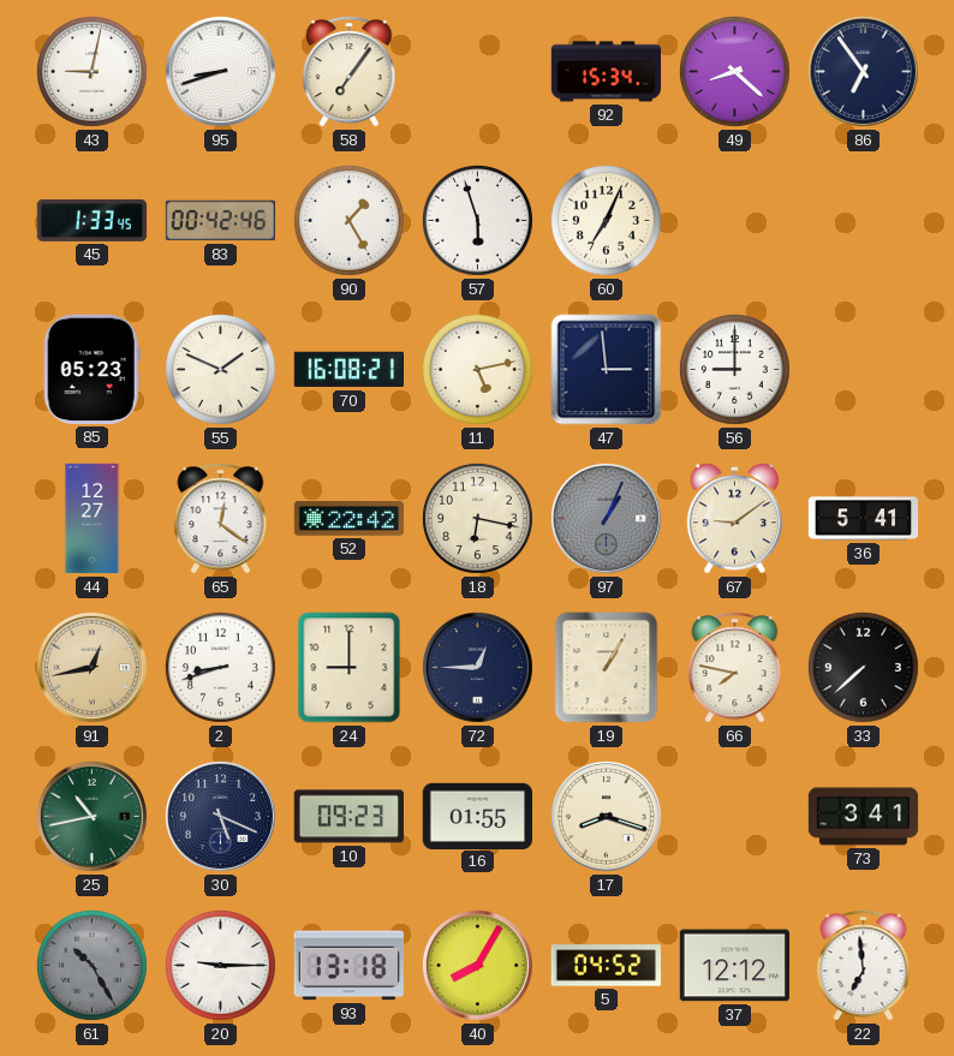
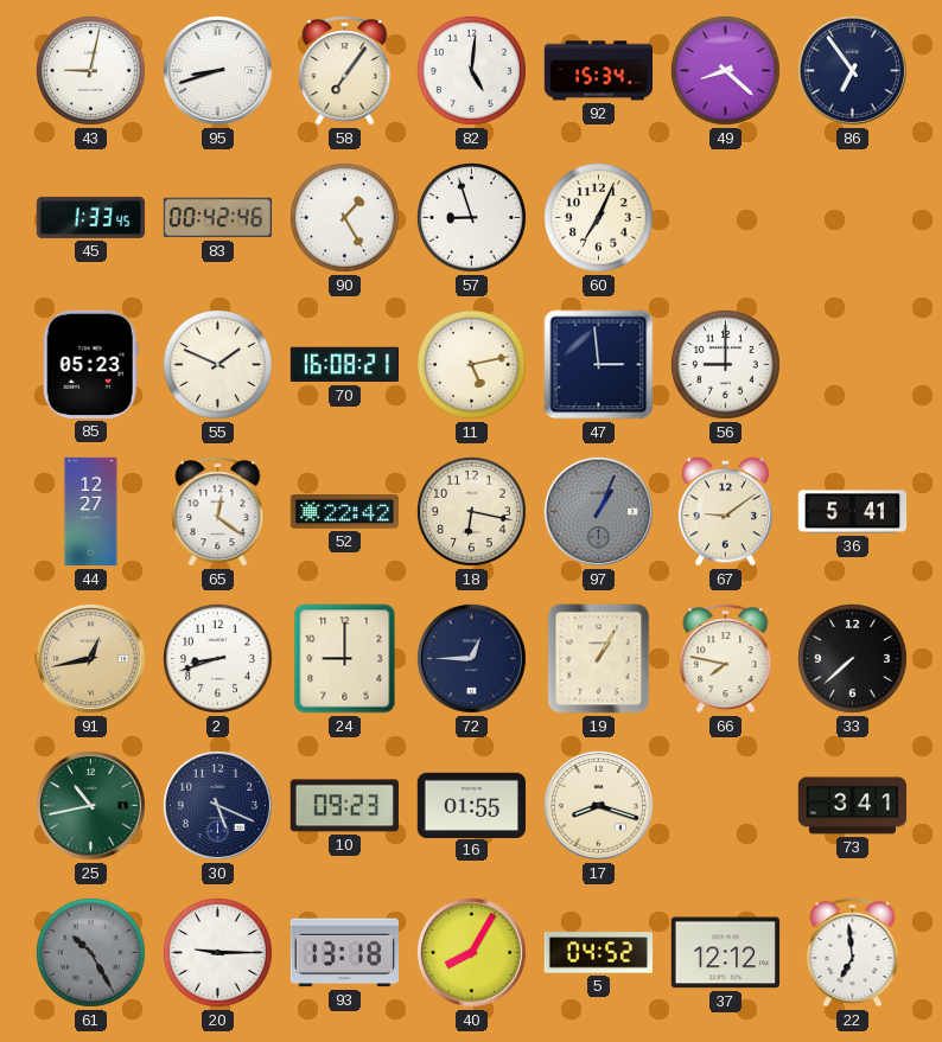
82: none -> 5:01
57: 5:57 -> 8:57
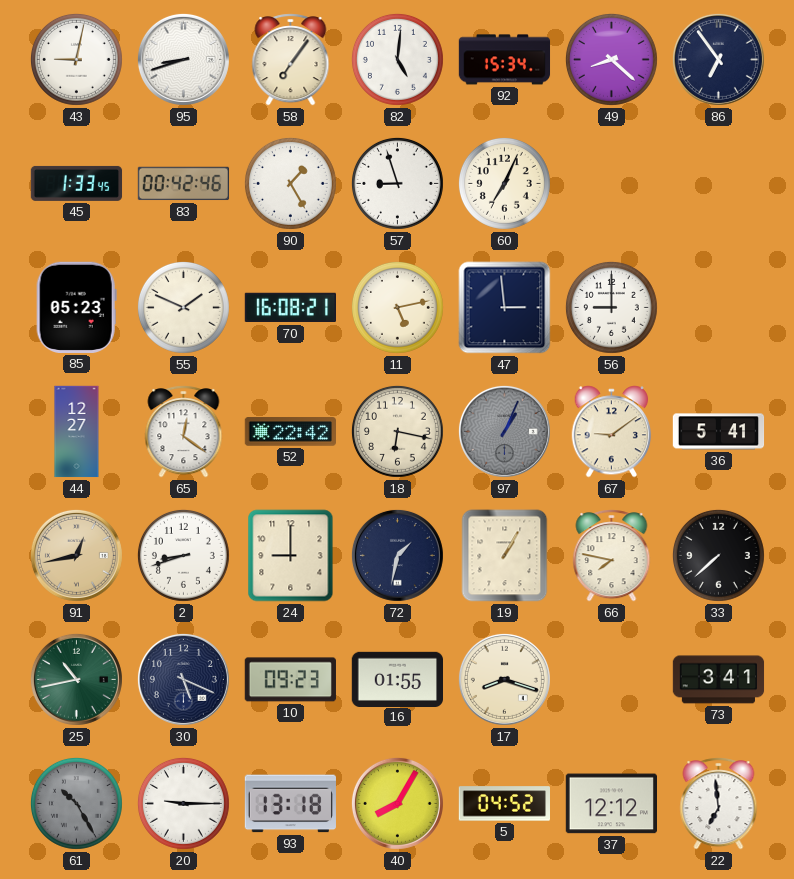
72: 12:45 -> 1:32
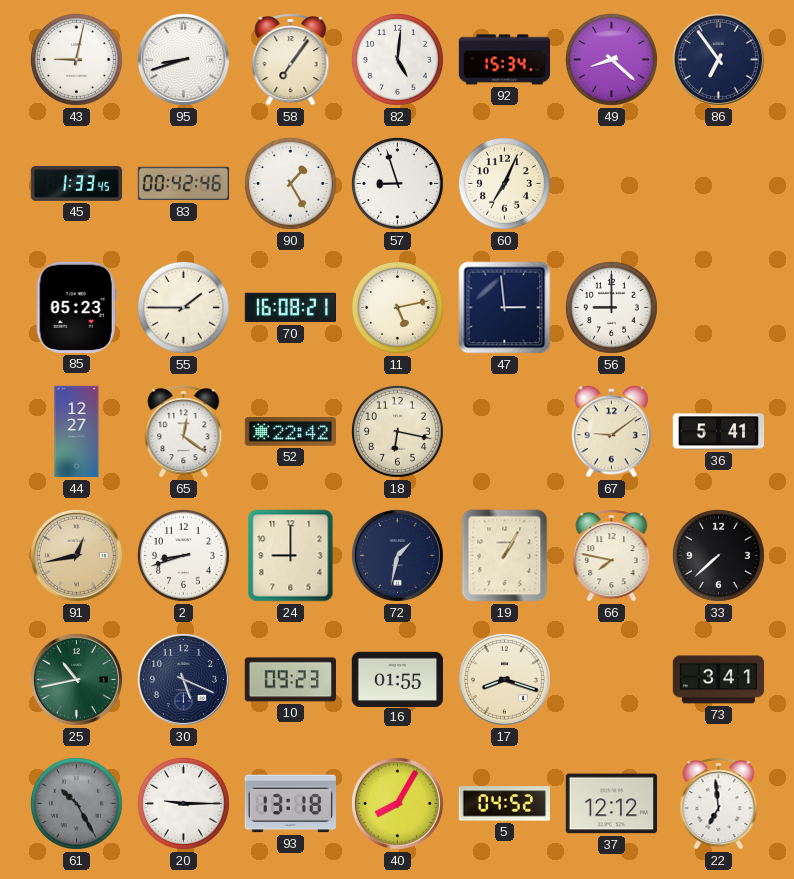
55: 1:49 -> 1:45
97: 1:04 -> none
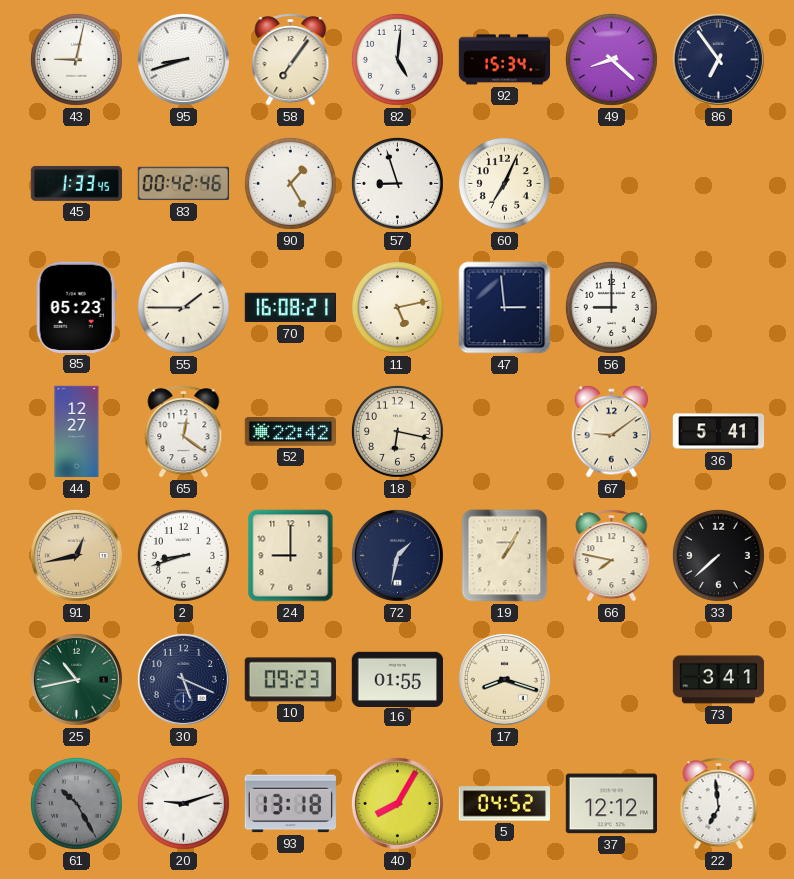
20: 9:15 -> 9:12
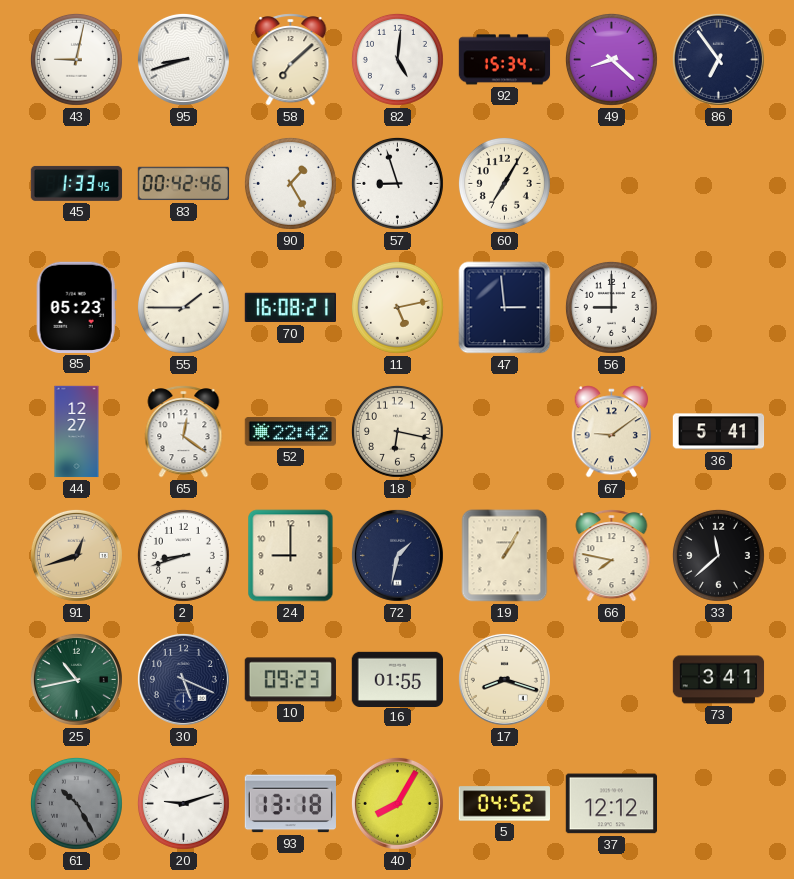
58: 7:06 -> 7:08
60: 7:04 -> 7:05
91: 12:43 -> 12:42
33: 7:38 -> 11:38
22: 6:59 -> none
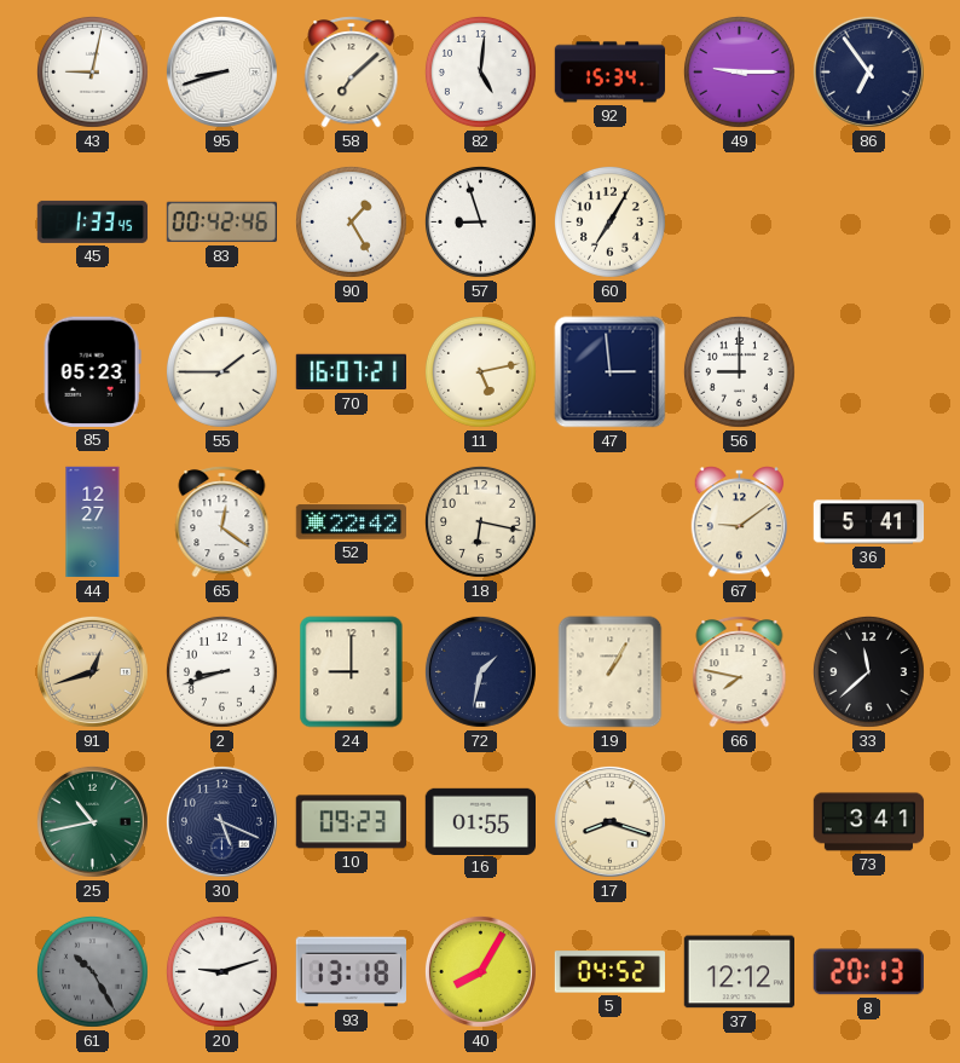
49: 8:22 -> 9:15
70: 16:08 -> 16:07
8: none -> 20:13
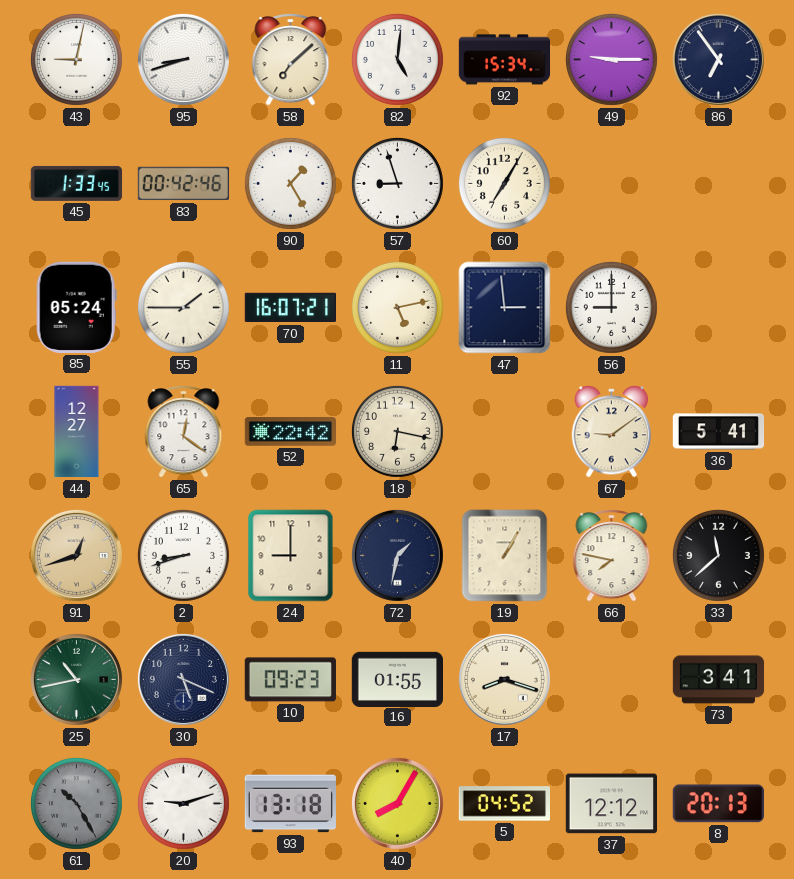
85: 05:23 -> 05:24
